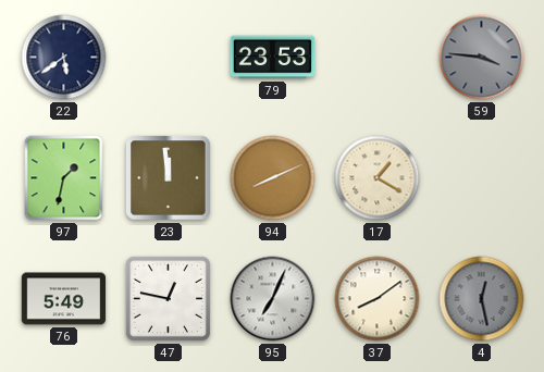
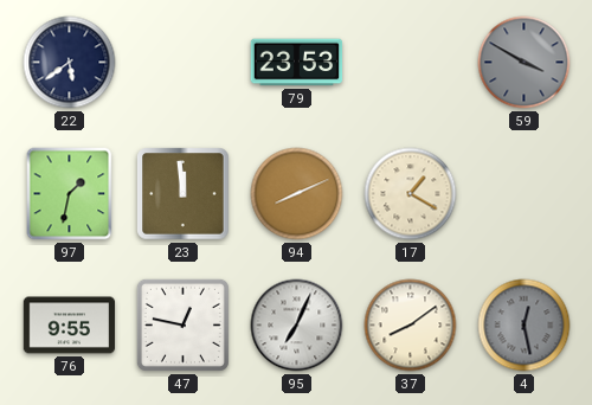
59: 3:46 -> 3:50
76: 5:49 -> 9:55
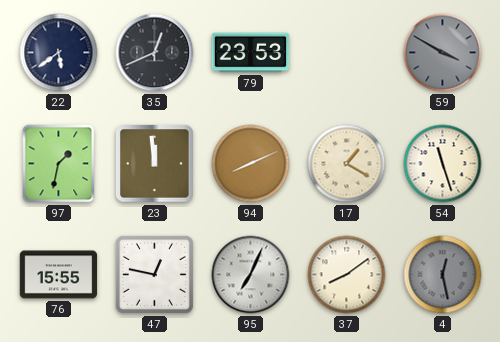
35: none -> 12:41
54: none -> 11:27
76: 9:55 -> 15:55
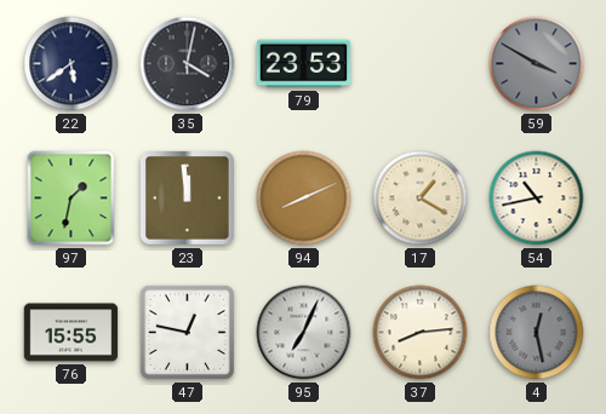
35: 12:41 -> 4:02
54: 11:27 -> 10:43
37: 8:09 -> 8:14
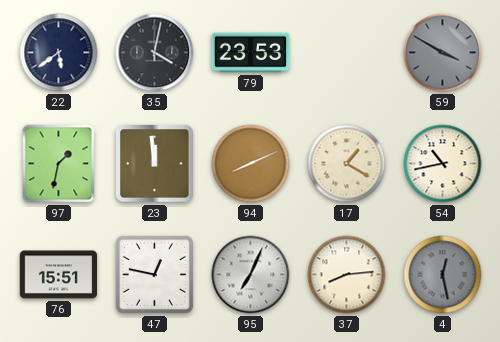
76: 15:55 -> 15:51
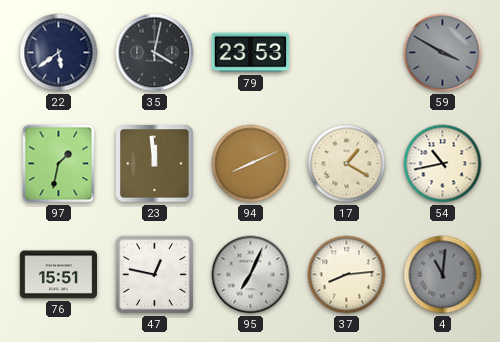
4: 12:28 -> 11:01
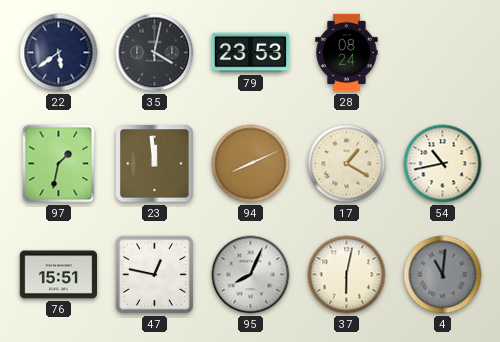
28: none -> 08:24
59: 3:50 -> none
95: 7:04 -> 8:04
37: 8:14 -> 6:02
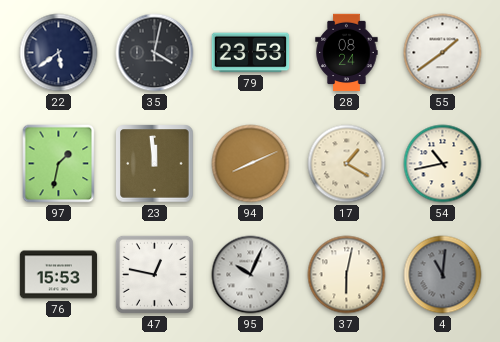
55: none -> 1:39
76: 15:51 -> 15:53
95: 8:04 -> 10:04
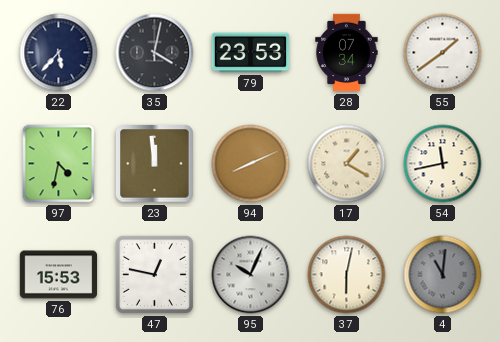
22: 5:39 -> 5:37
28: 08:24 -> 07:34
97: 1:32 -> 4:32
54: 10:43 -> 11:43
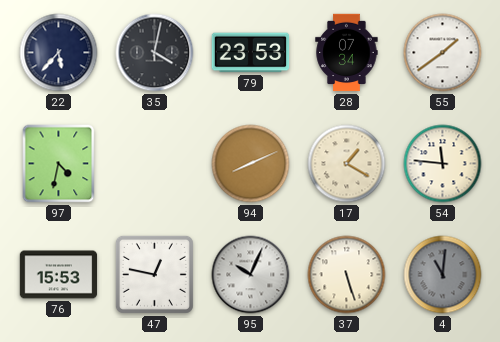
23: 11:59 -> none
54: 11:43 -> 11:46
37: 6:02 -> 5:27
